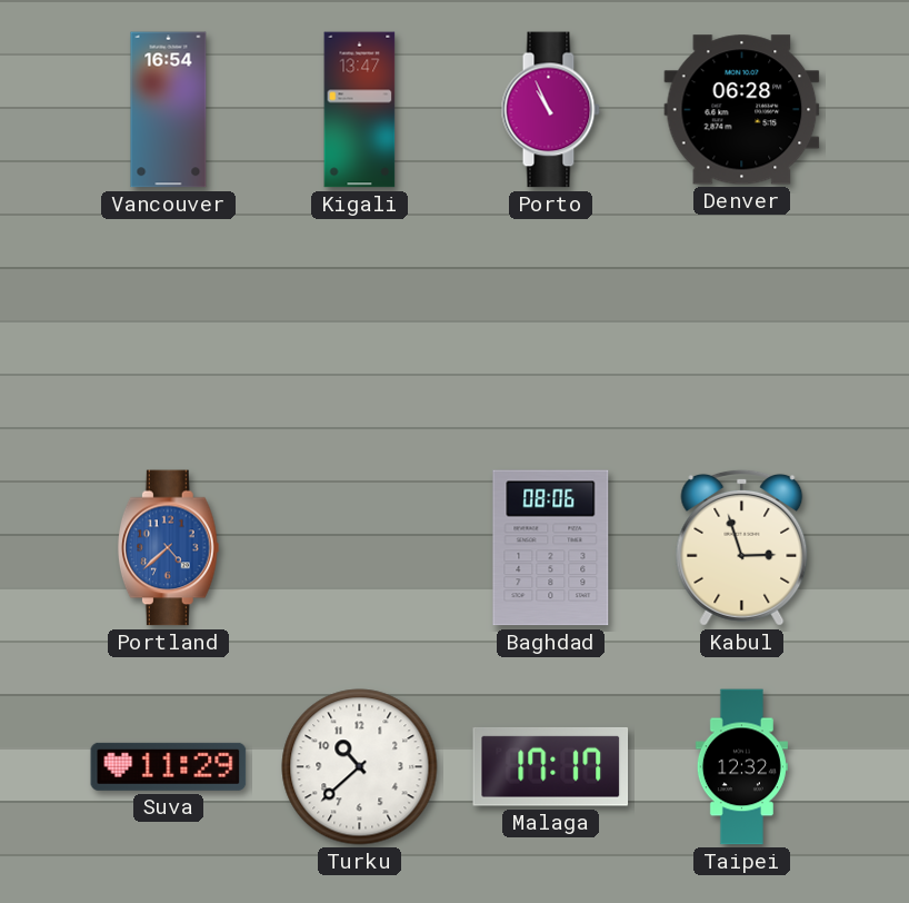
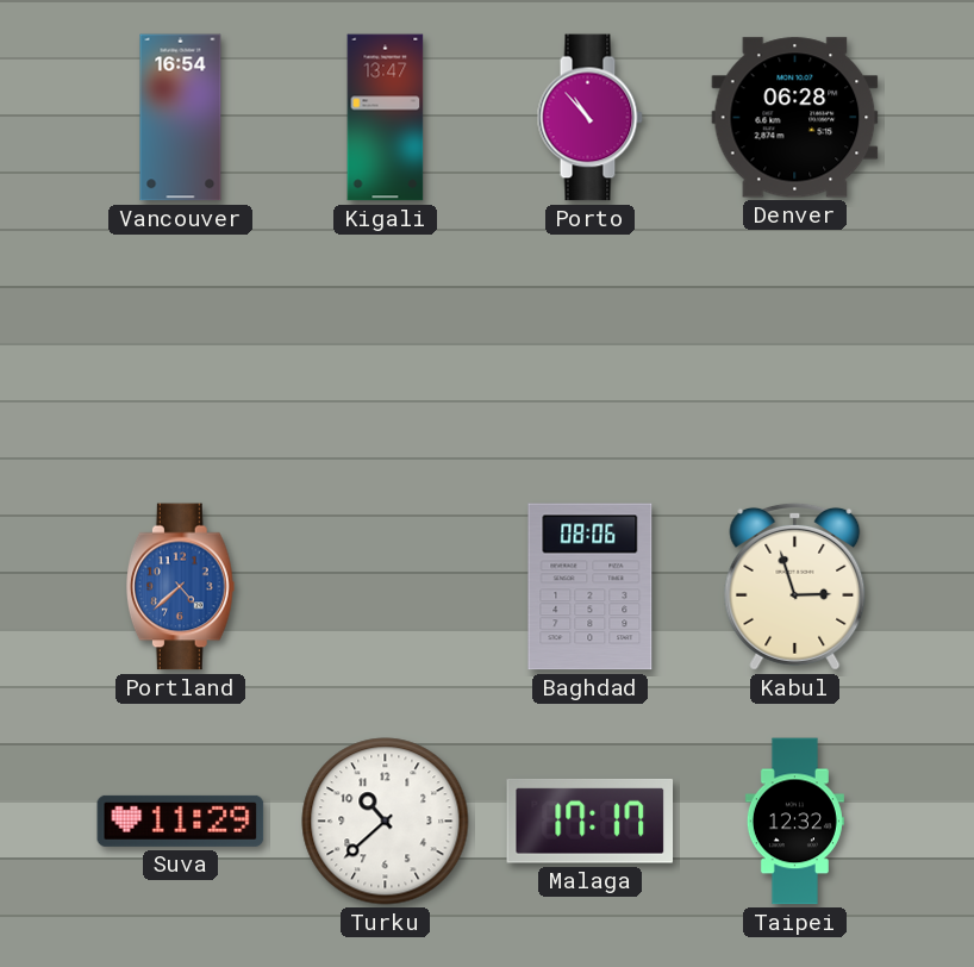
Porto: 10:56 -> 10:53
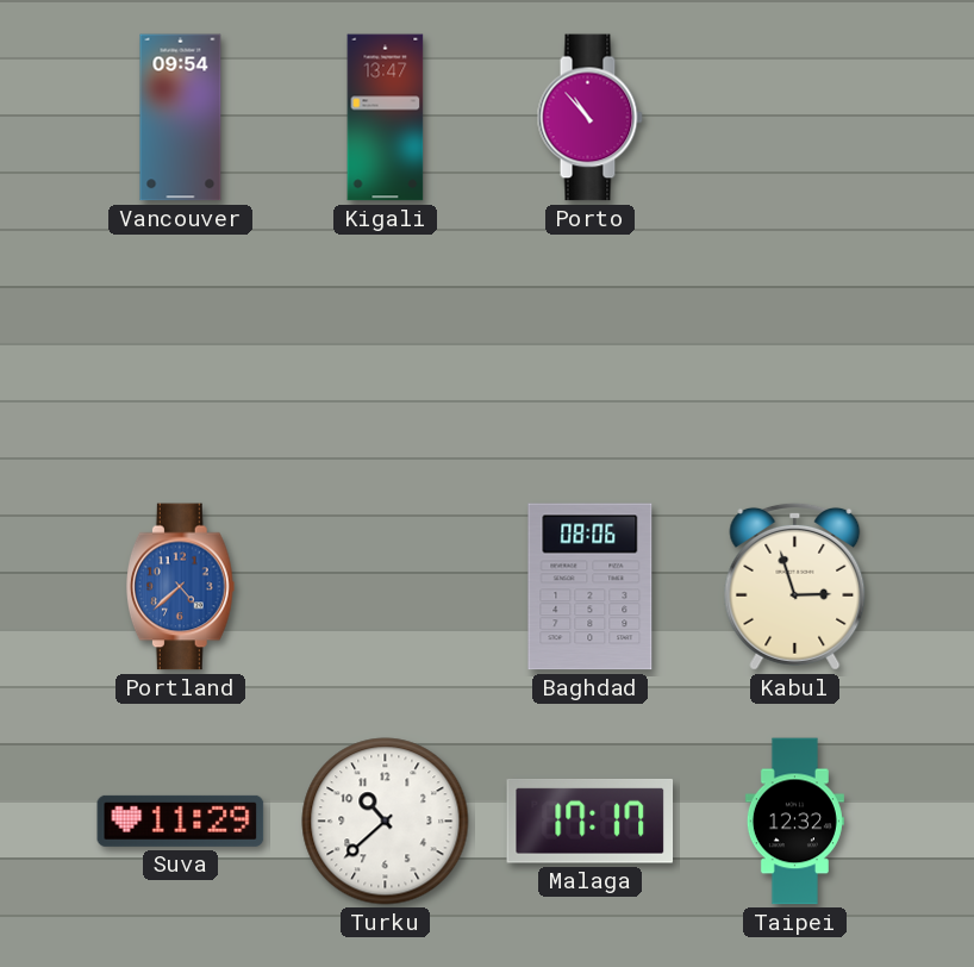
Vancouver: 16:54 -> 09:54
Denver: 06:28 -> none
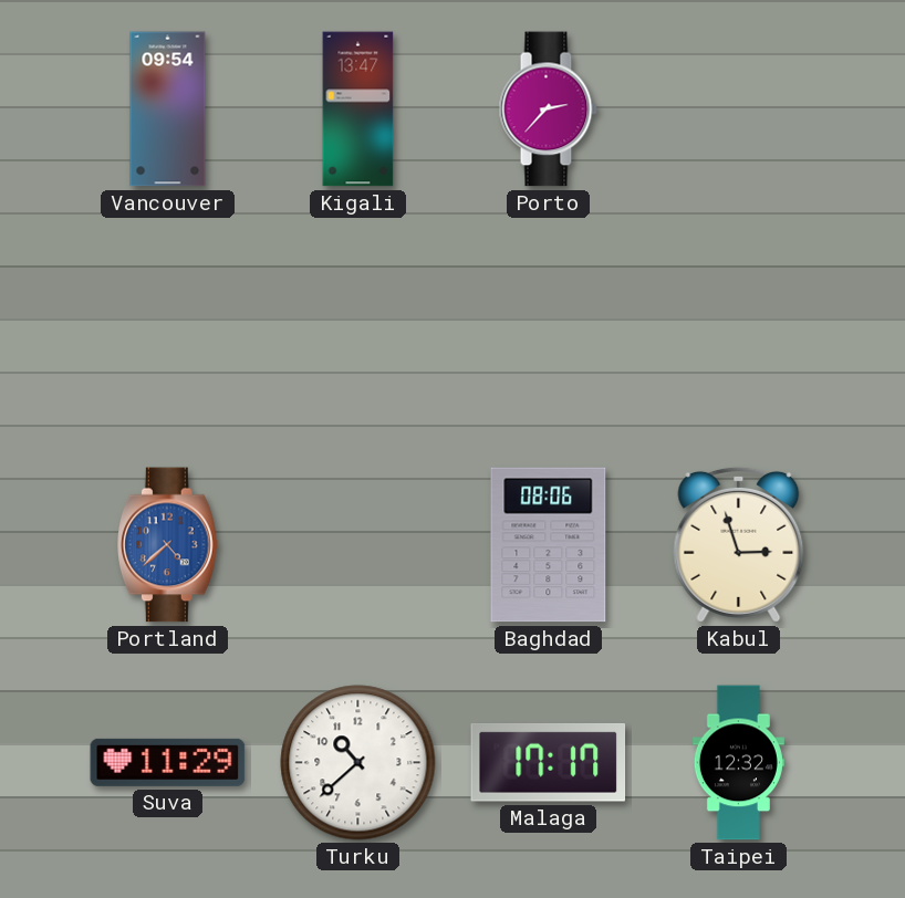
Porto: 10:53 -> 2:37
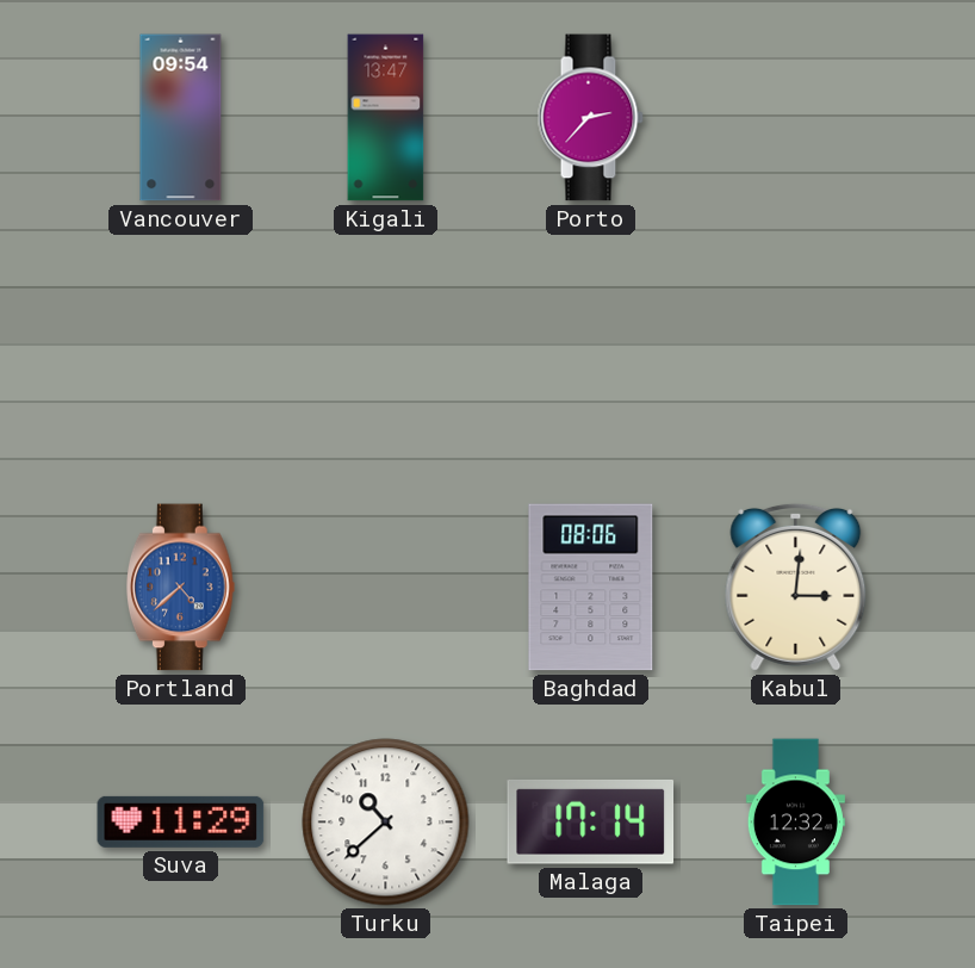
Kabul: 2:57 -> 3:01
Malaga: 17:17 -> 17:14
